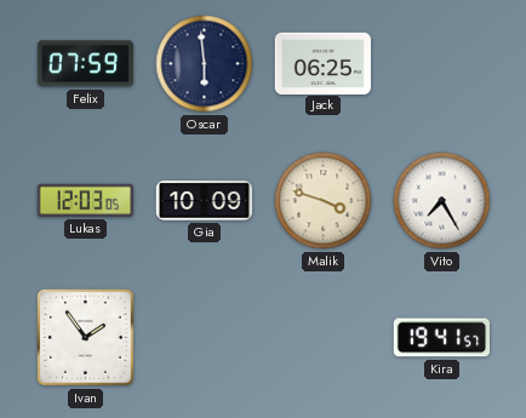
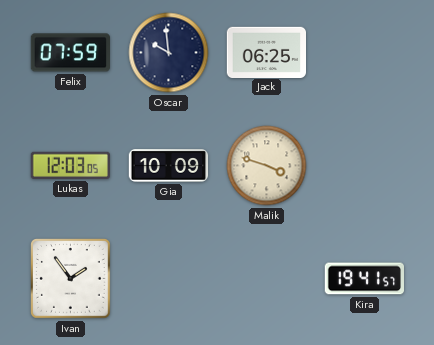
Oscar: 5:59 -> 9:59
Vito: 7:25 -> none
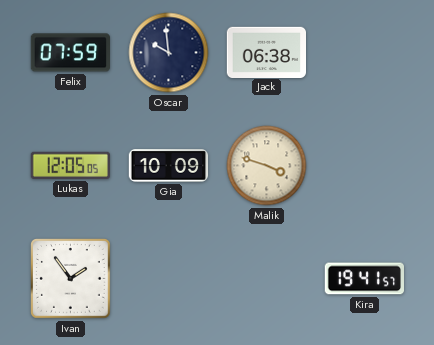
Jack: 06:25 -> 06:38
Lukas: 12:03 -> 12:05
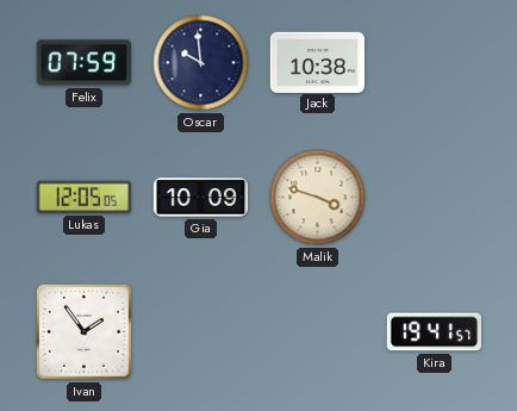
Jack: 06:38 -> 10:38
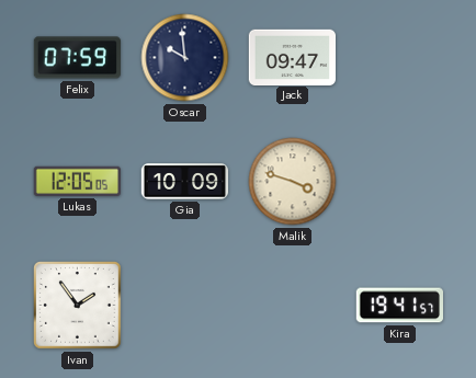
Jack: 10:38 -> 09:47
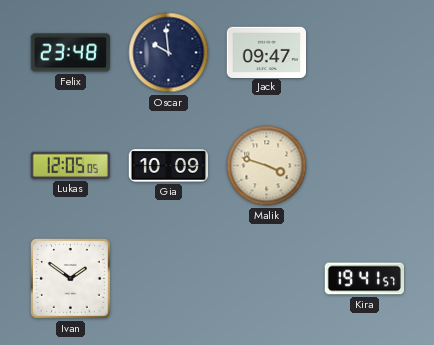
Felix: 07:59 -> 23:48
Ivan: 1:54 -> 1:51
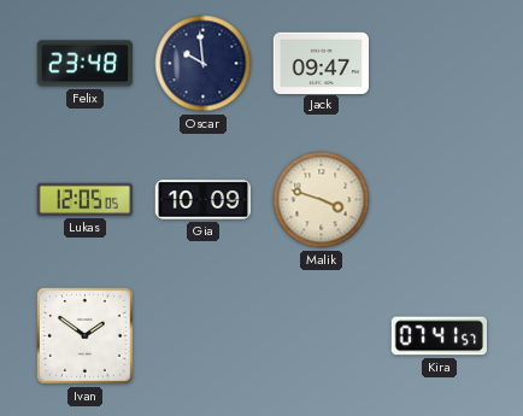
Kira: 19:41 -> 07:41
